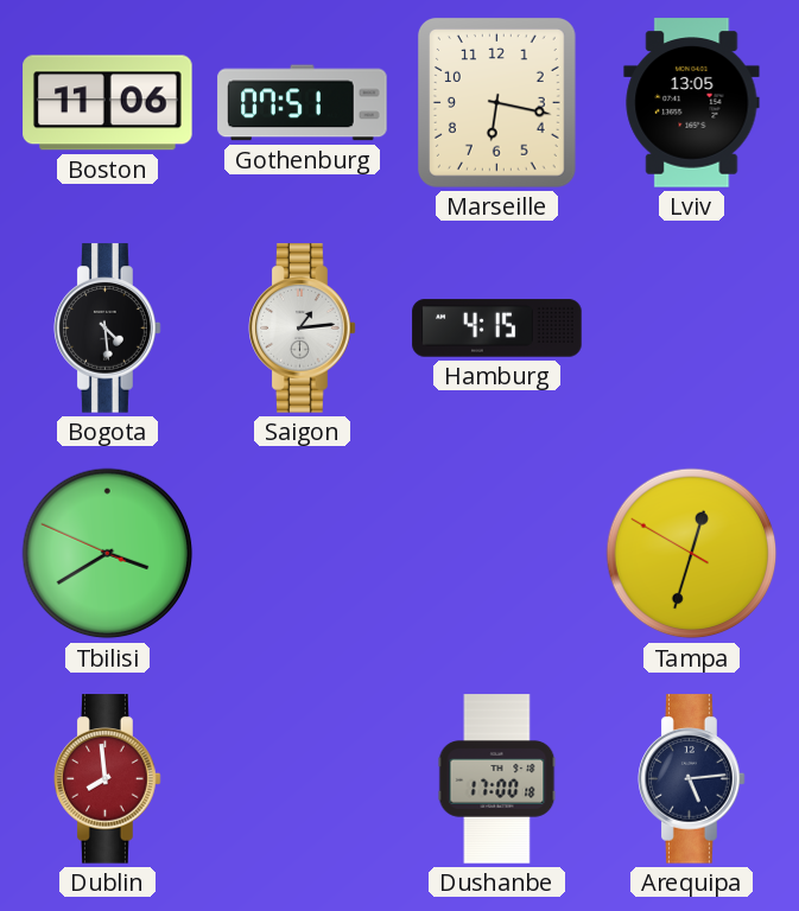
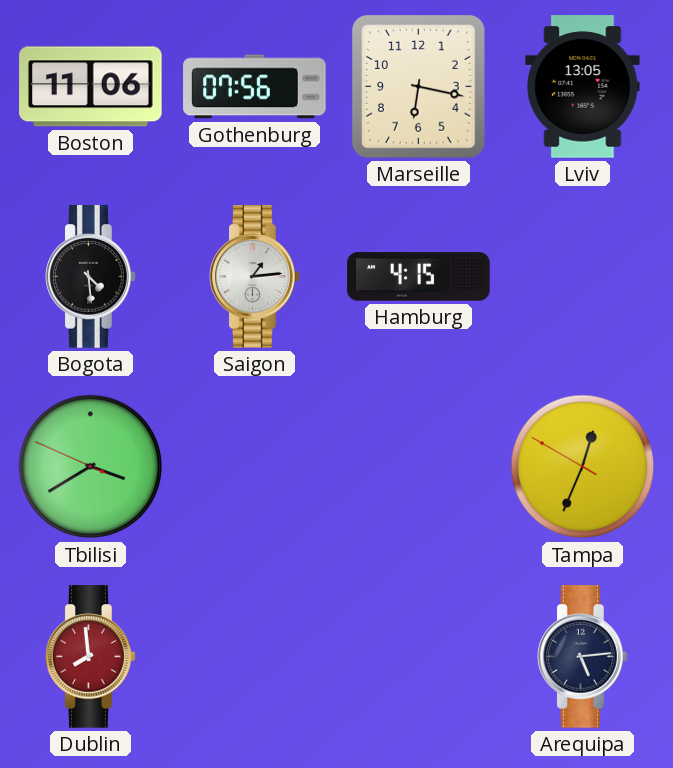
Gothenburg: 07:51 -> 07:56
Tampa: 12:32 -> 12:33
Dushanbe: 17:00 -> none
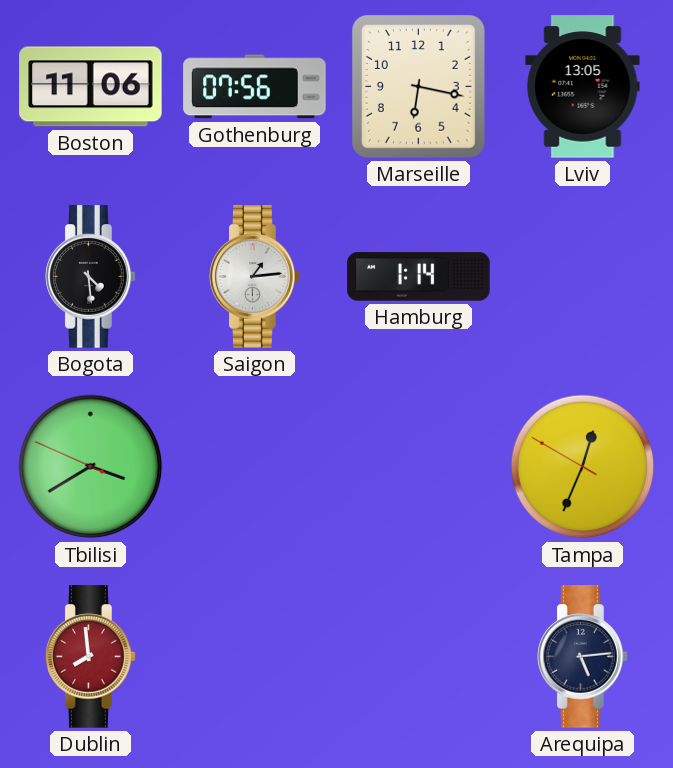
Hamburg: 4:15 -> 1:14
